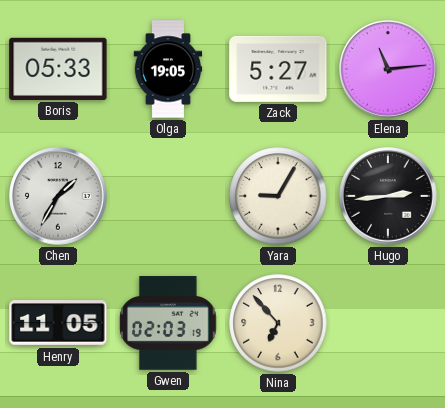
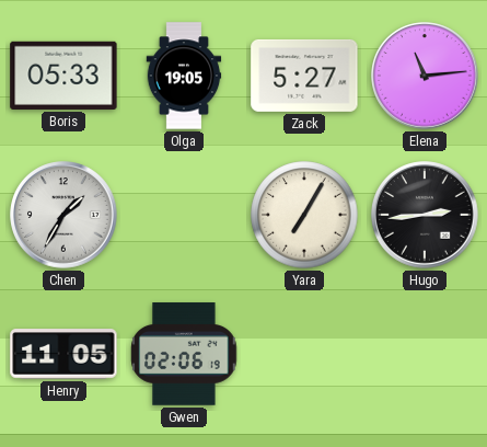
Yara: 9:05 -> 7:05
Gwen: 02:03 -> 02:06
Nina: 6:53 -> none
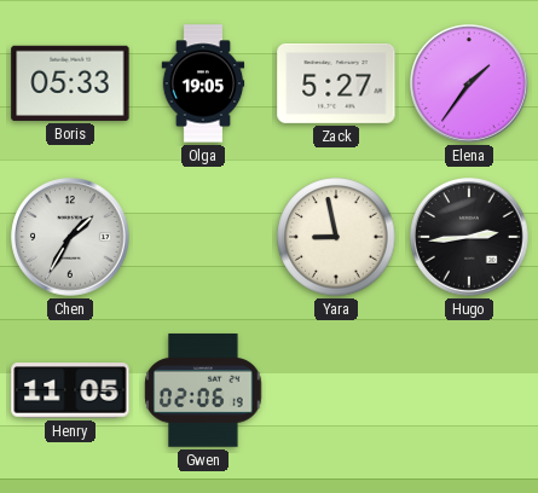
Elena: 11:14 -> 1:36
Yara: 7:05 -> 8:58
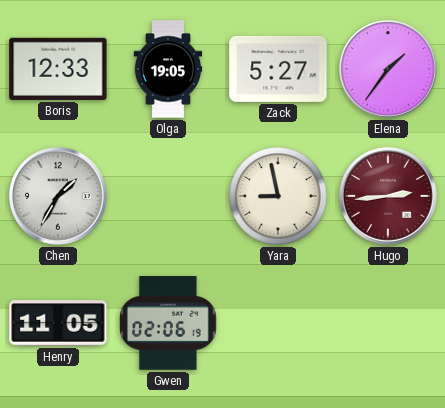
Boris: 05:33 -> 12:33
Hugo dial: black -> burgundy
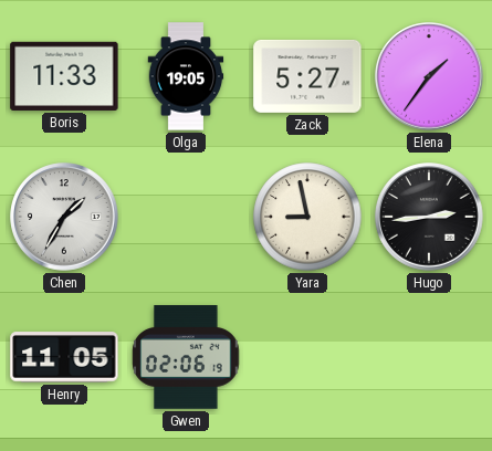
Boris: 12:33 -> 11:33
Hugo dial: burgundy -> black
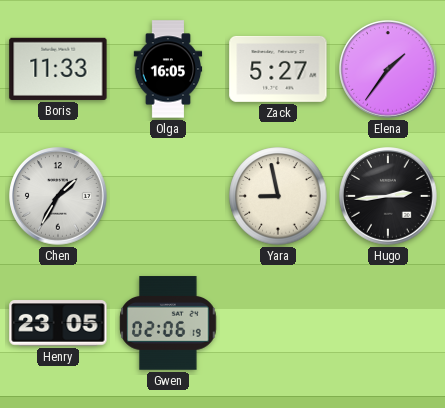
Olga: 19:05 -> 16:05
Henry: 11:05 -> 23:05
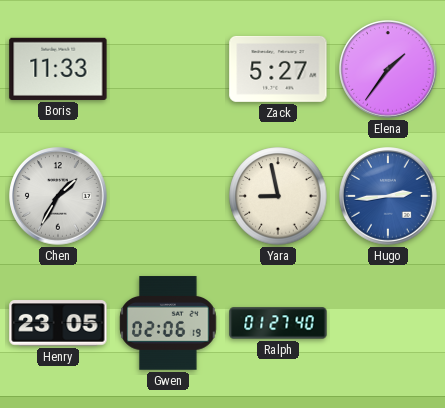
Olga: 16:05 -> none
Hugo dial: black -> blue
Ralph: none -> 01:27
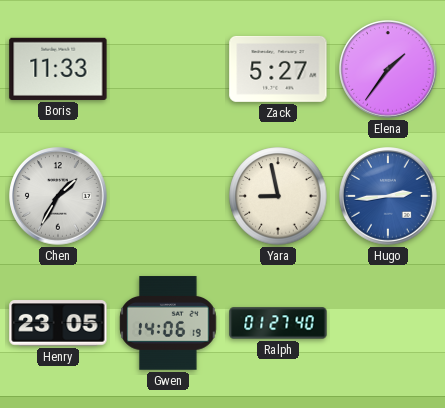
Gwen: 02:06 -> 14:06
